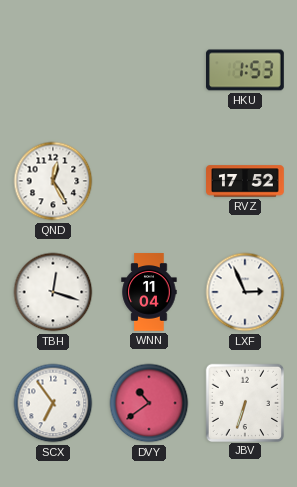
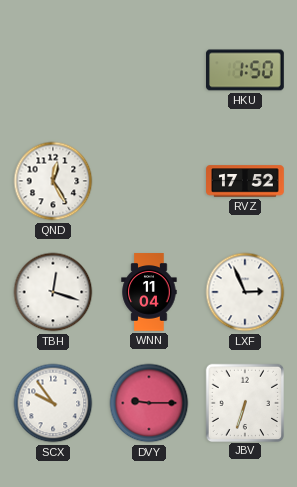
HKU: 1:53 -> 1:50
SCX: 6:54 -> 9:54
DVY: 10:39 -> 9:15
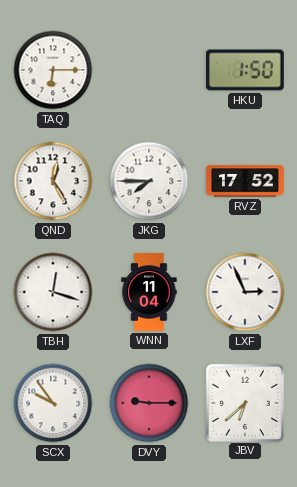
TAQ: none -> 6:15
JKG: none -> 7:45
JBV: 6:33 -> 6:38
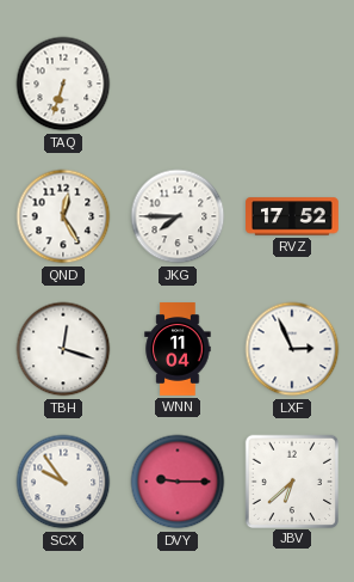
TAQ: 6:15 -> 6:33
HKU: 1:50 -> none
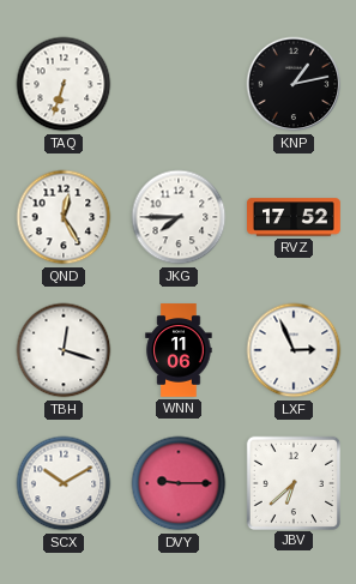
KNP: none -> 1:13
WNN: 11:04 -> 11:06
SCX: 9:54 -> 10:10
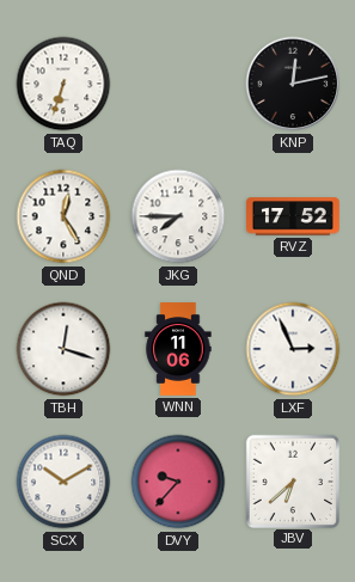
KNP: 1:13 -> 12:13
DVY: 9:15 -> 9:37
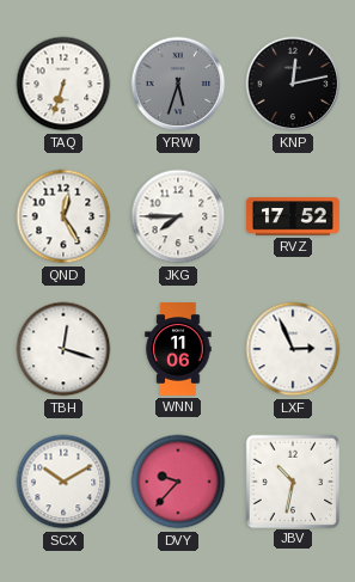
YRW: none -> 5:33
JBV: 6:38 -> 10:32
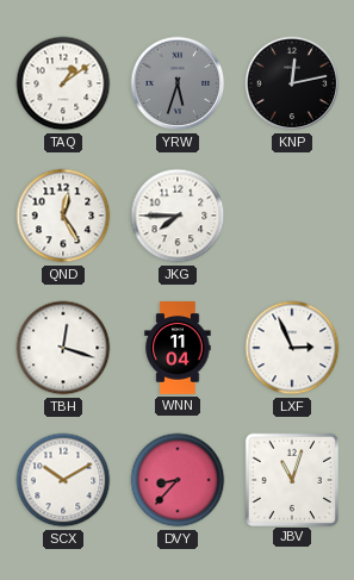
TAQ: 6:33 -> 1:09
RVZ: 17:52 -> none
WNN: 11:06 -> 11:04
DVY: 9:37 -> 8:37
JBV: 10:32 -> 11:03
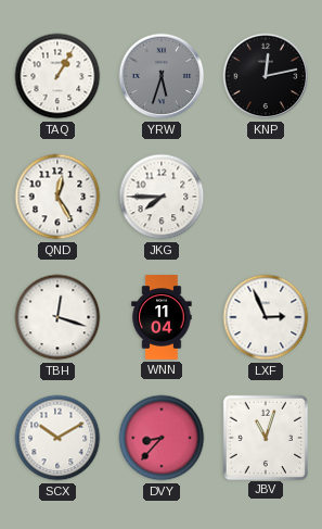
TAQ: 1:09 -> 1:05
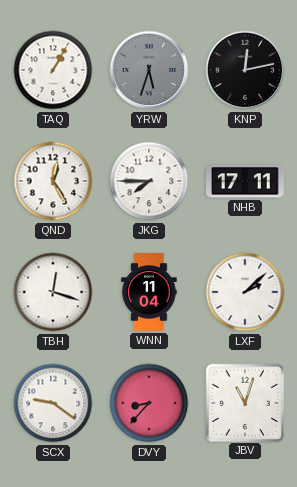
NHB: none -> 17:11
LXF: 2:56 -> 2:08
SCX: 10:10 -> 9:21
